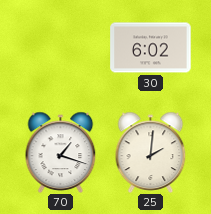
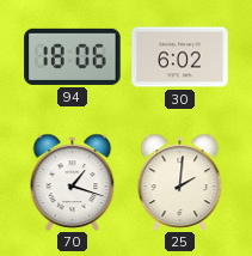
94: none -> 18:06
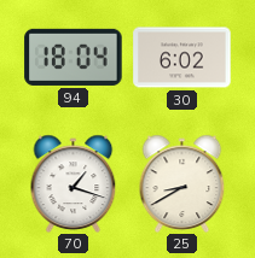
94: 18:06 -> 18:04
25: 2:01 -> 8:40
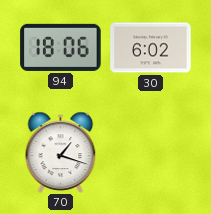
94: 18:04 -> 18:06
25: 8:40 -> none
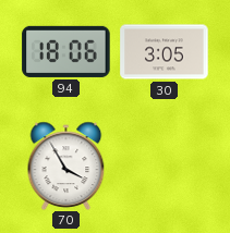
30: 6:02 -> 3:05
70: 1:18 -> 3:55
